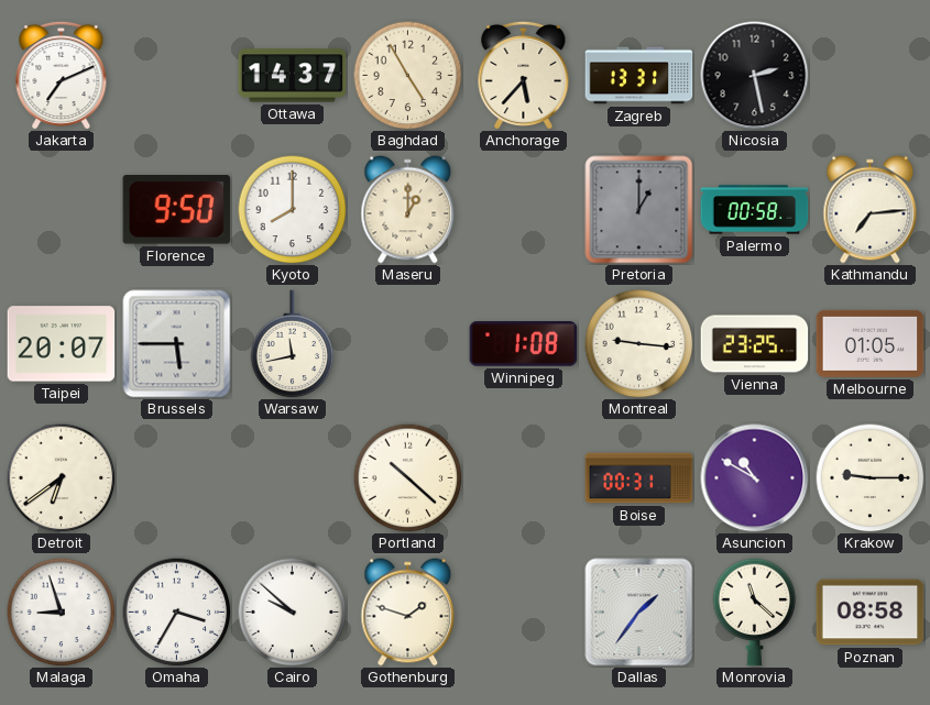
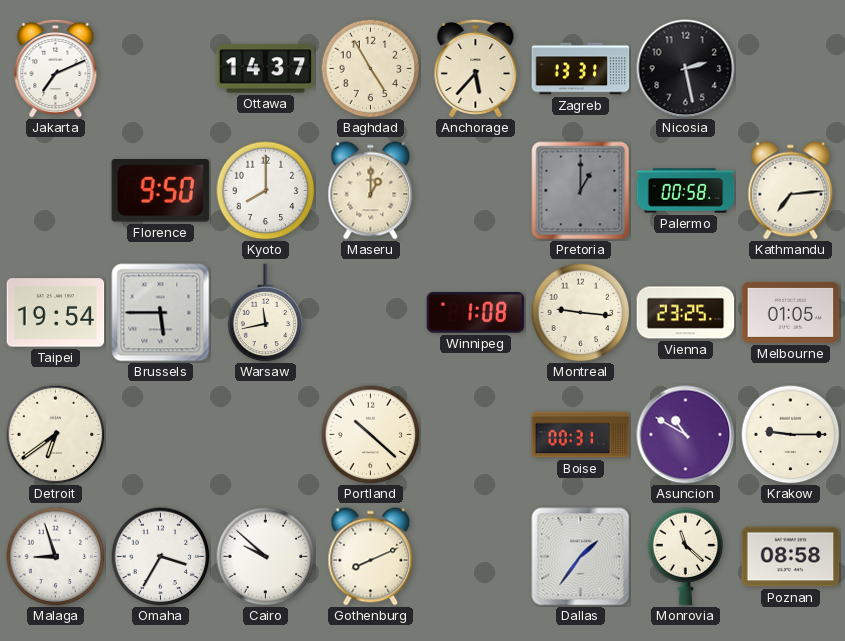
Taipei: 20:07 -> 19:54
Gothenburg: 1:48 -> 8:11
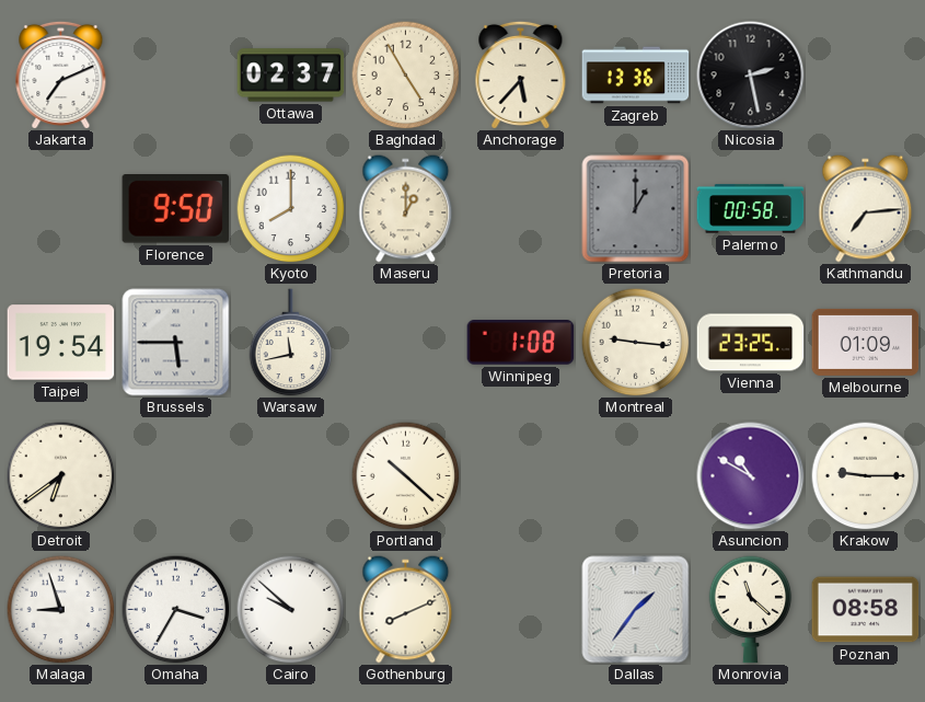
Ottawa: 14:37 -> 02:37
Zagreb: 13:31 -> 13:36
Melbourne: 01:05 -> 01:09
Boise: 00:31 -> none
